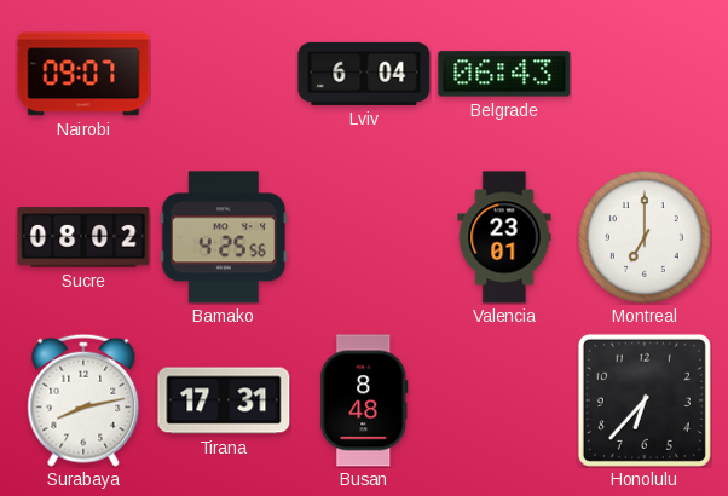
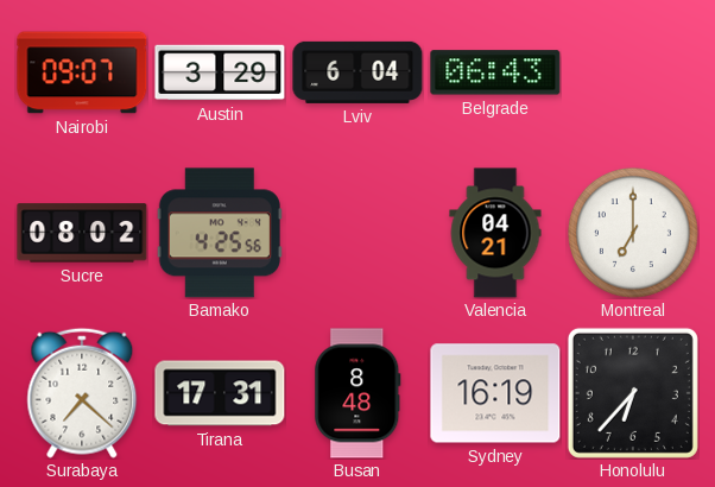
Austin: none -> 3:29
Valencia: 23:01 -> 04:21
Surabaya: 8:13 -> 7:22
Sydney: none -> 16:19
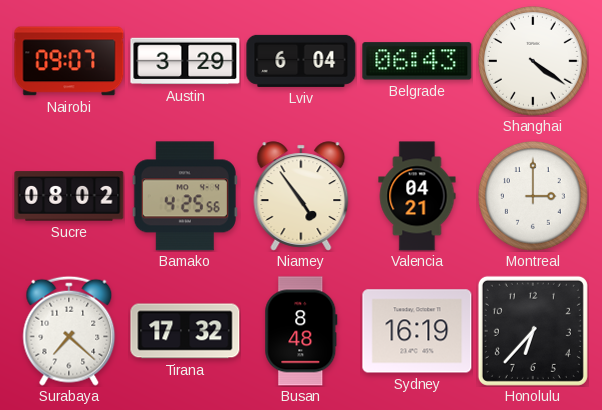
Shanghai: none -> 4:21
Niamey: none -> 4:54
Montreal: 7:00 -> 3:00
Tirana: 17:31 -> 17:32
